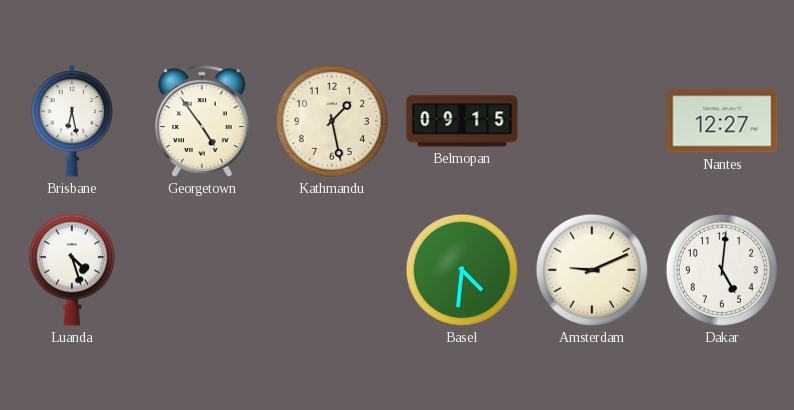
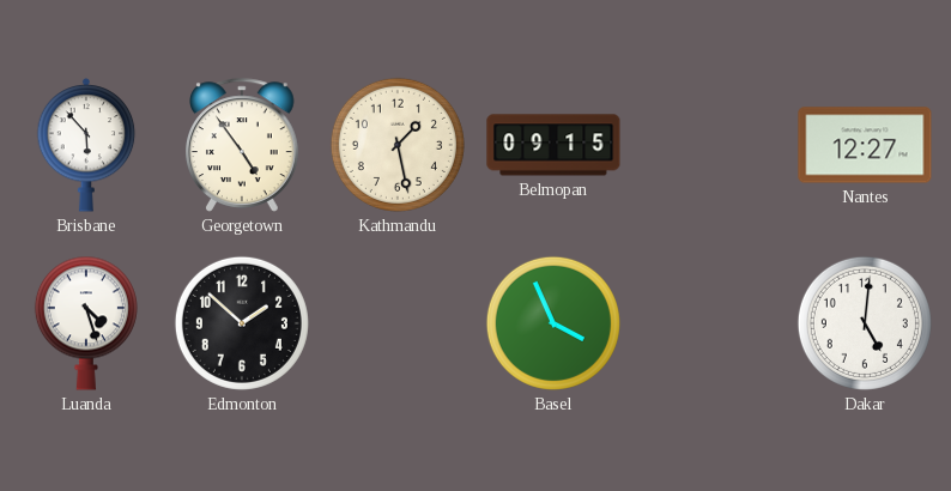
Brisbane: 6:28 -> 5:53
Edmonton: none -> 1:52
Basel: 4:31 -> 3:56
Amsterdam: 9:11 -> none
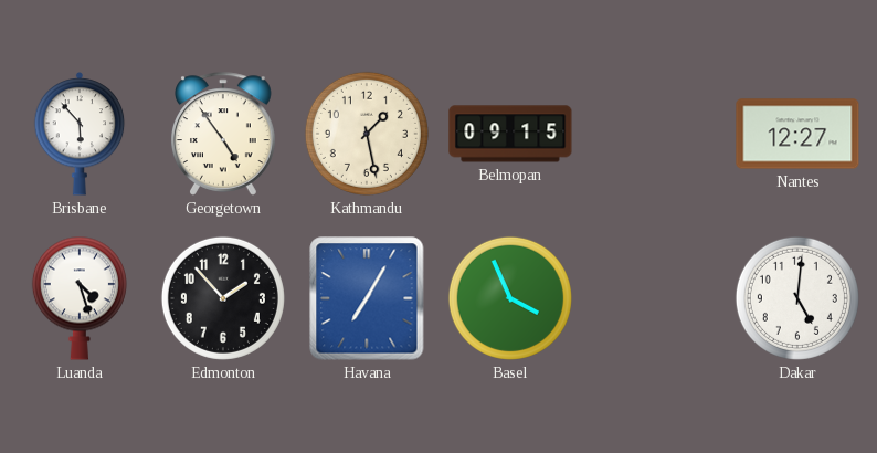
Edmonton: 1:52 -> 1:53
Havana: none -> 7:05
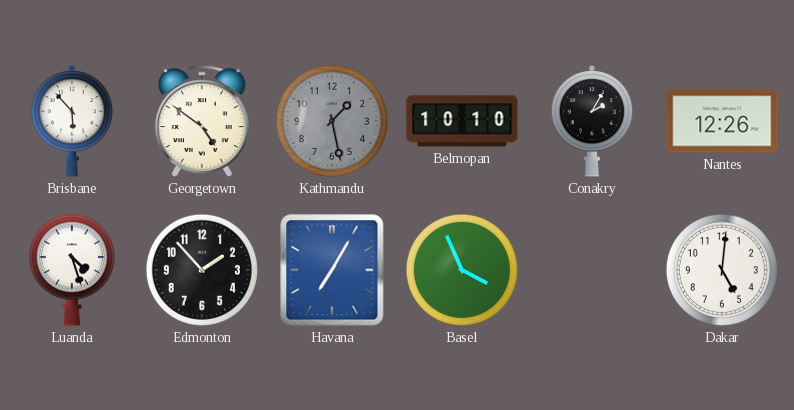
Georgetown: 4:54 -> 4:51
Kathmandu dial: cream -> grey
Belmopan: 09:15 -> 10:10
Conakry: none -> 2:05
Nantes: 12:27 -> 12:26
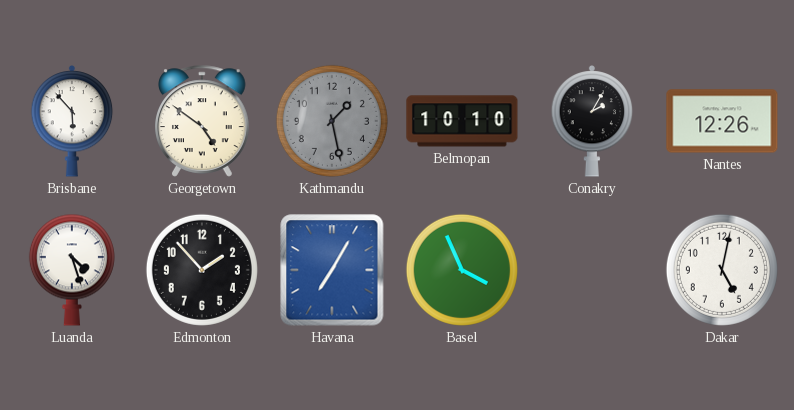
Dakar: 5:01 -> 5:02
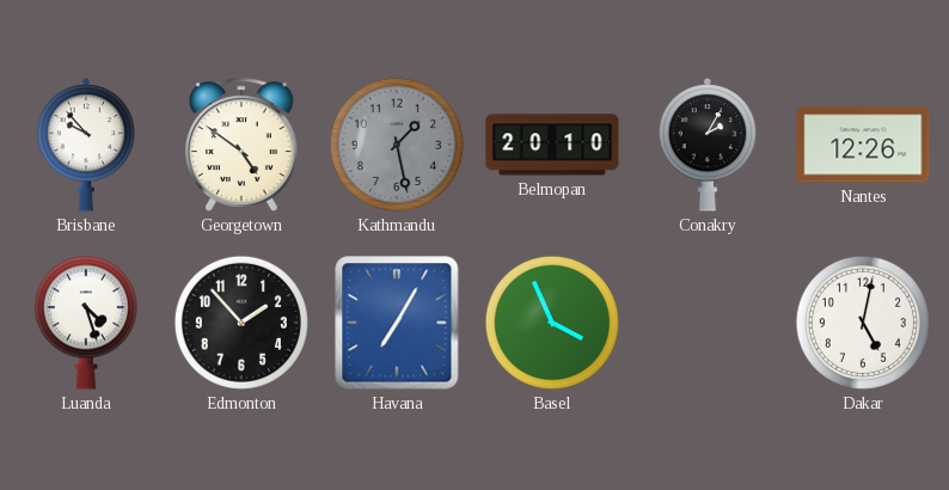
Brisbane: 5:53 -> 9:53
Belmopan: 10:10 -> 20:10
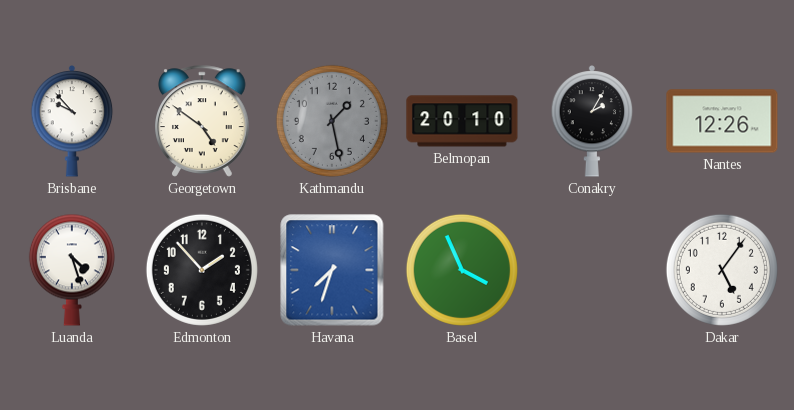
Havana: 7:05 -> 7:33
Dakar: 5:02 -> 5:06
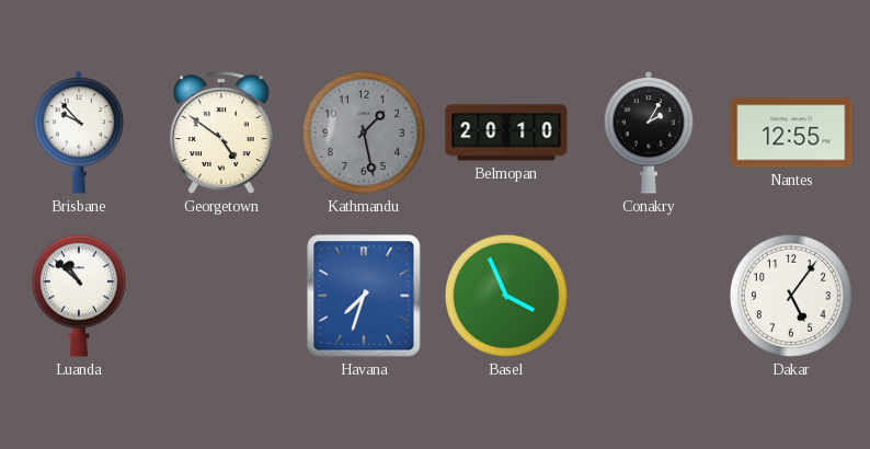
Nantes: 12:26 -> 12:55
Luanda: 4:27 -> 10:52
Edmonton: 1:53 -> none
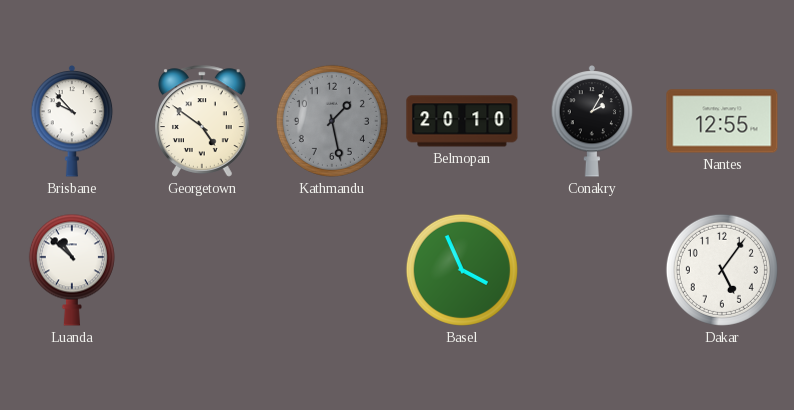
Havana: 7:33 -> none
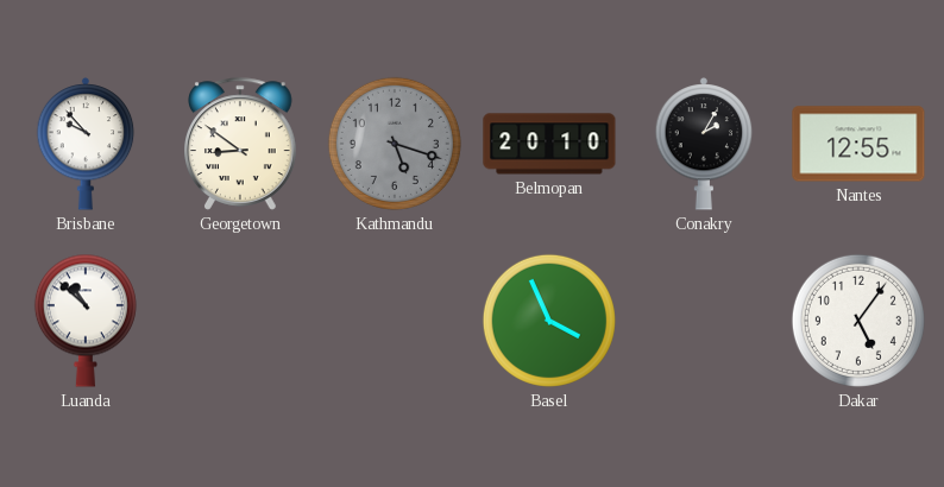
Georgetown: 4:51 -> 8:51
Kathmandu: 1:28 -> 5:18
